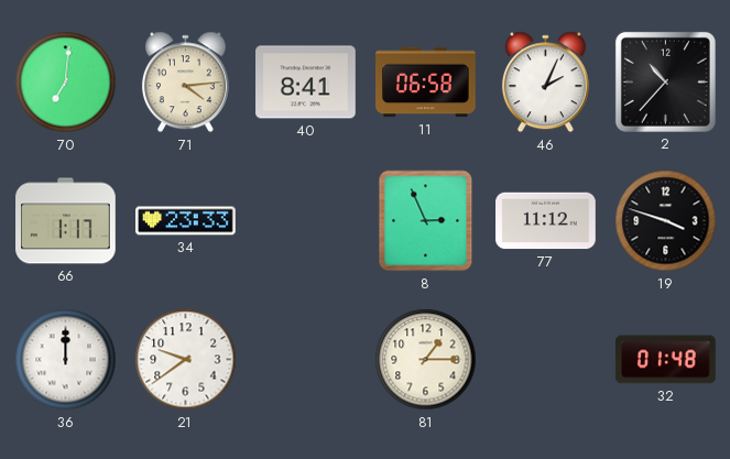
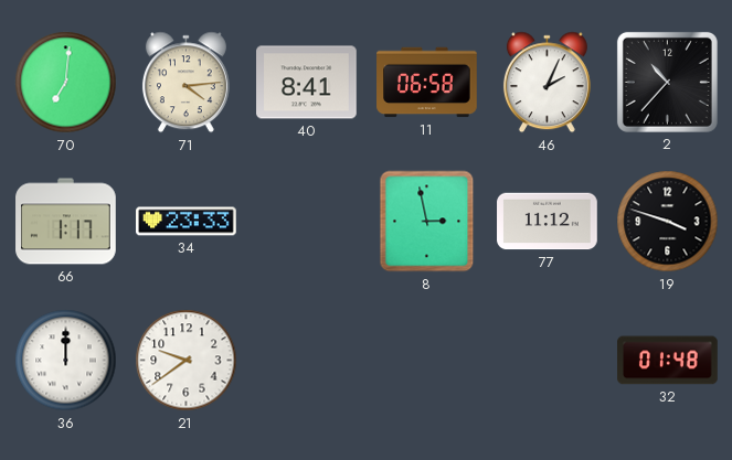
8: 2:56 -> 2:58
81: 1:15 -> none
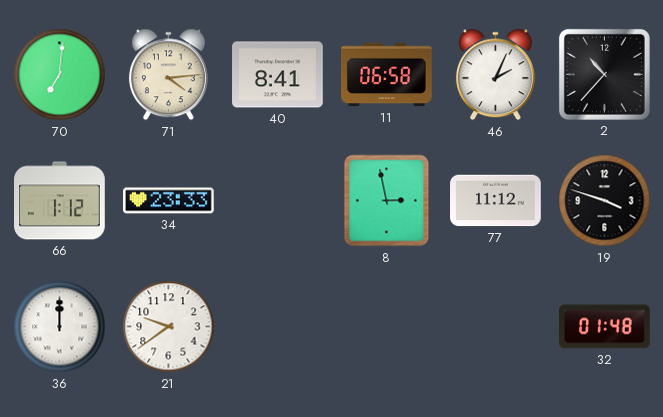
66: 1:17 -> 1:12
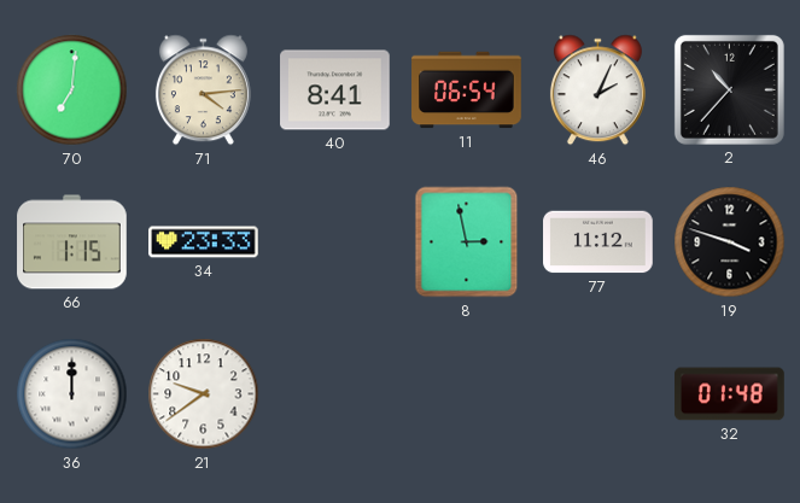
11: 06:58 -> 06:54
66: 1:12 -> 1:15
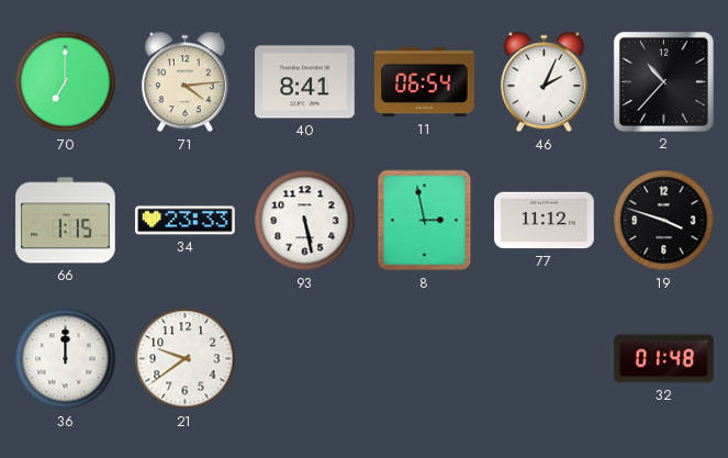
70: 7:01 -> 7:00
93: none -> 5:28
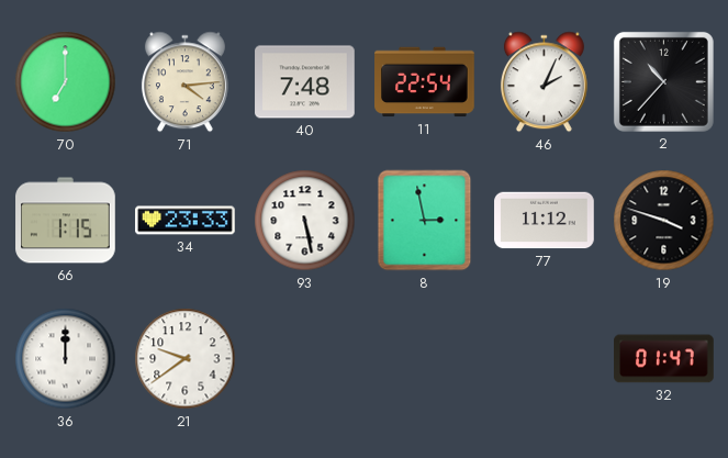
40: 8:41 -> 7:48
11: 06:54 -> 22:54
32: 01:48 -> 01:47
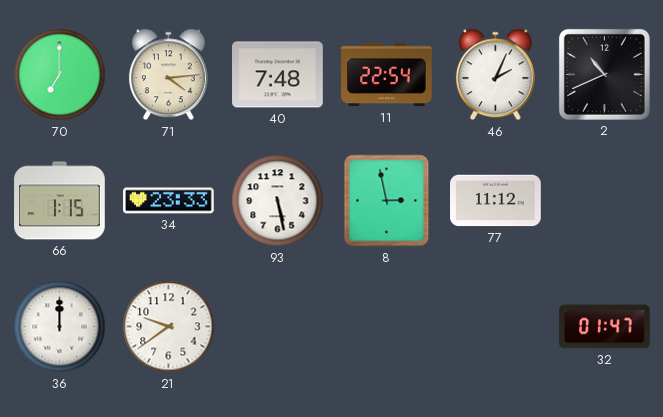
2: 10:37 -> 10:41
19: 3:48 -> none
